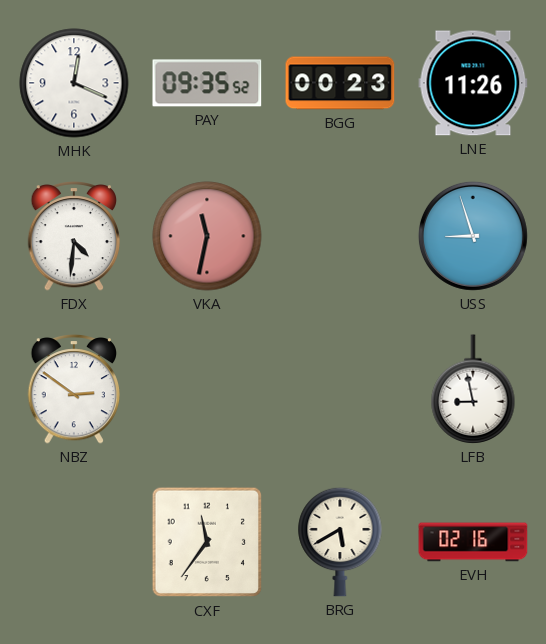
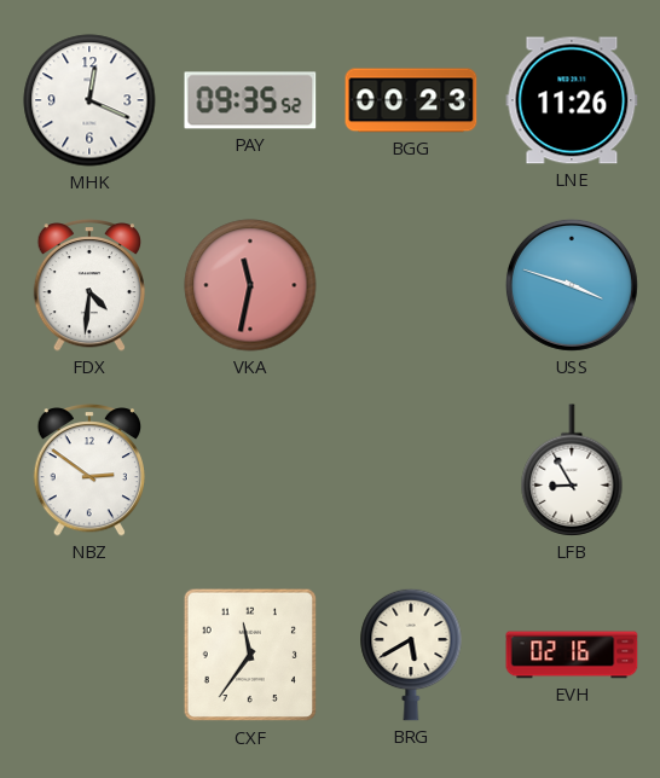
USS: 8:57 -> 3:48
LFB: 8:58 -> 8:55
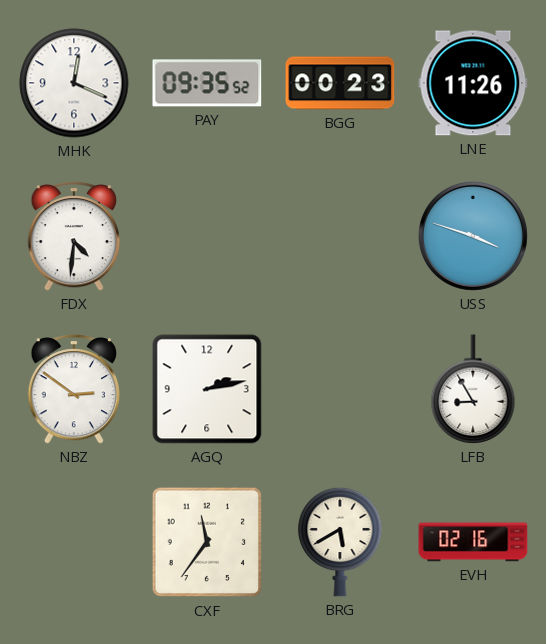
VKA: 11:32 -> none
AGQ: none -> 2:13
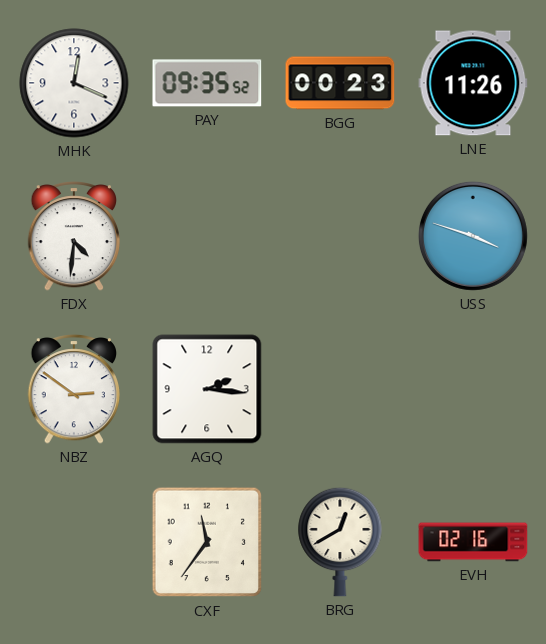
AGQ: 2:13 -> 2:16
LFB: 8:55 -> none
BRG: 5:40 -> 12:40
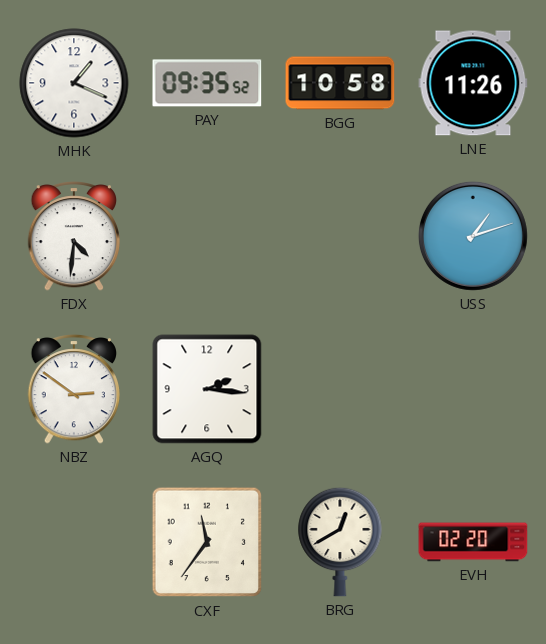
MHK: 12:19 -> 1:19
BGG: 00:23 -> 10:58
USS: 3:48 -> 1:12
EVH: 02:16 -> 02:20
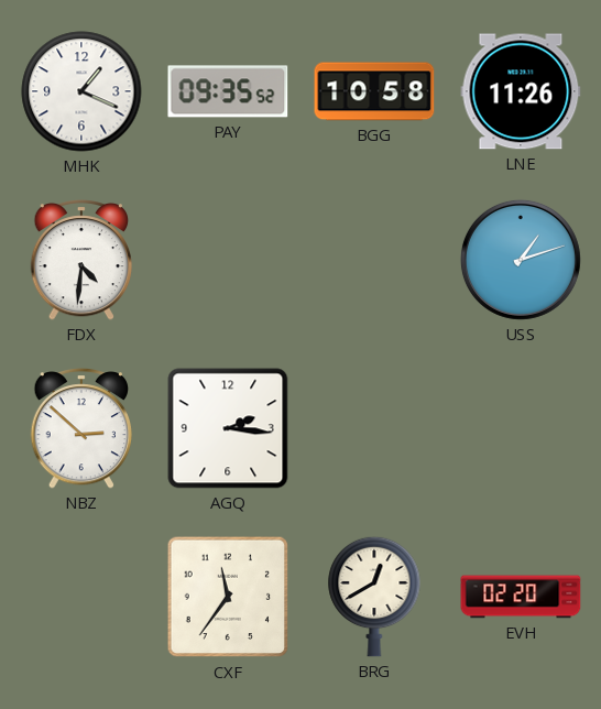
NBZ: 2:51 -> 2:52
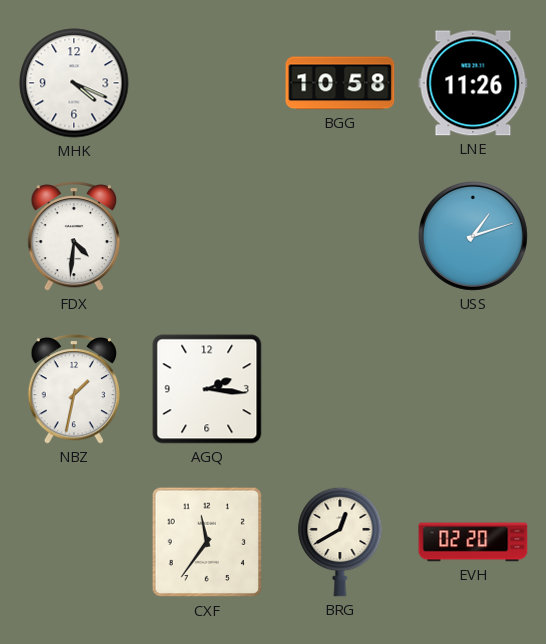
MHK: 1:19 -> 4:19
PAY: 09:35 -> none
NBZ: 2:52 -> 1:32
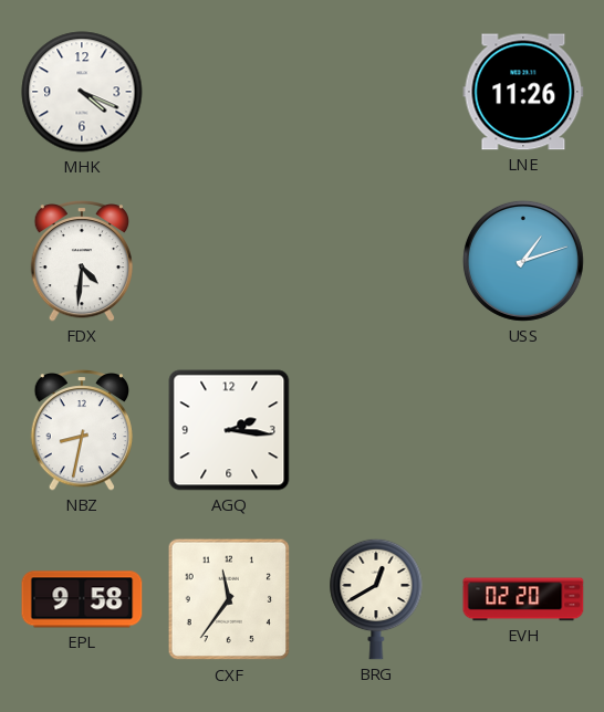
BGG: 10:58 -> none
NBZ: 1:32 -> 8:32
EPL: none -> 9:58
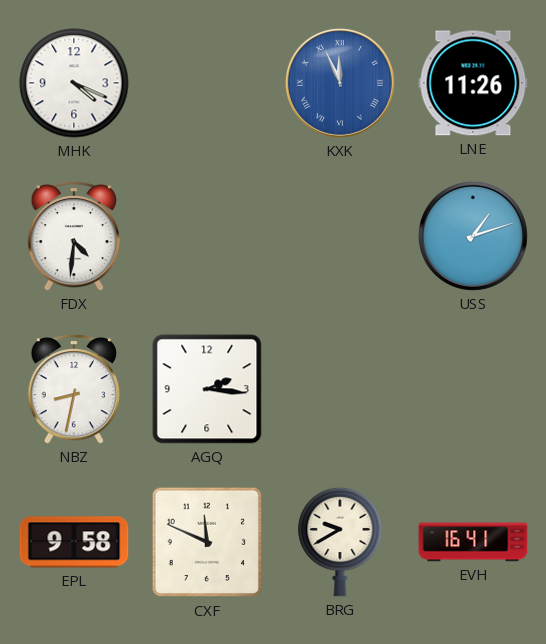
KXK: none -> 11:56
CXF: 11:36 -> 11:49
BRG: 12:40 -> 9:40
EVH: 02:20 -> 16:41
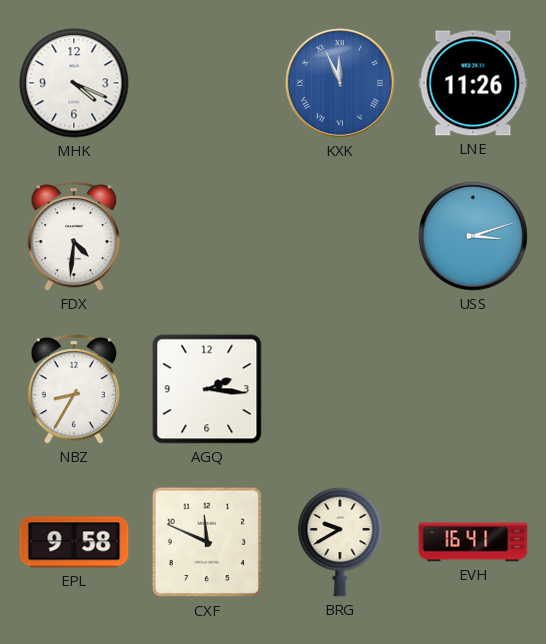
USS: 1:12 -> 3:12
NBZ: 8:32 -> 8:35
